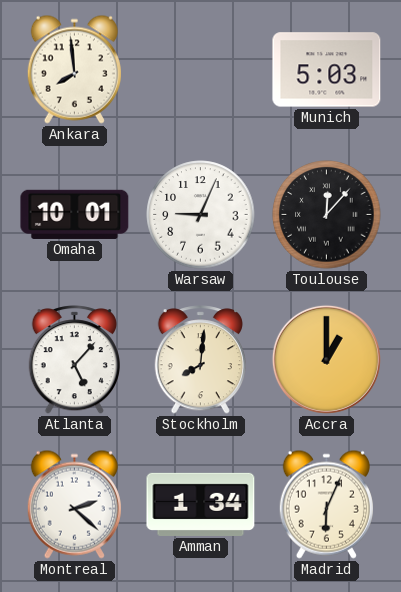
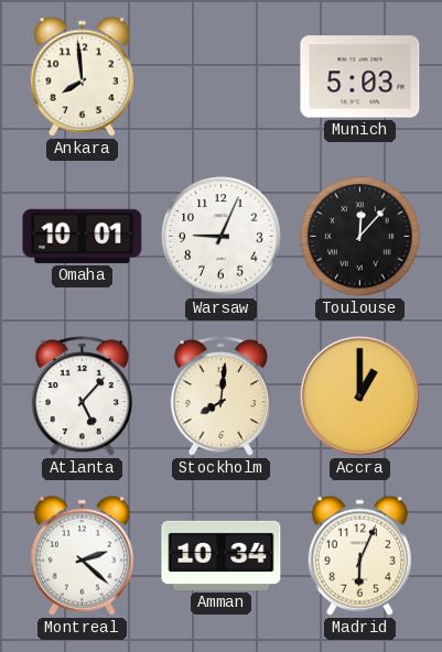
Amman: 1:34 -> 10:34
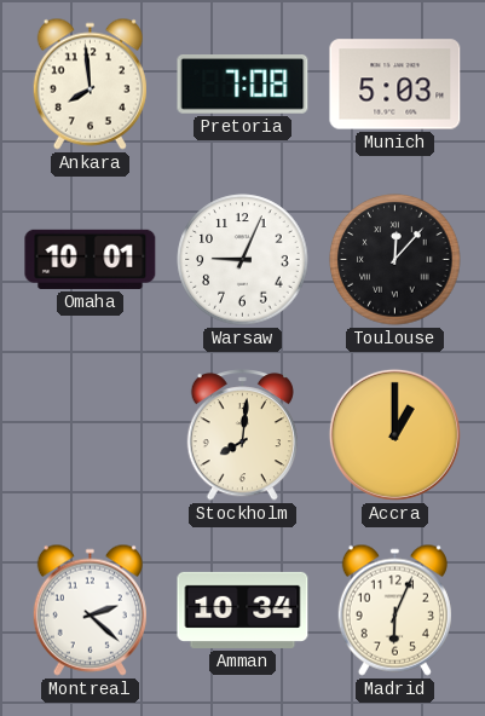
Pretoria: none -> 7:08
Atlanta: 5:07 -> none
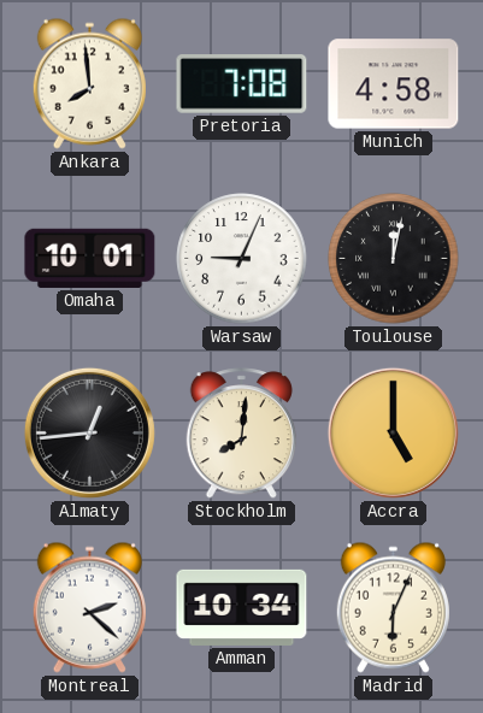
Munich: 5:03 -> 4:58
Toulouse: 12:07 -> 12:02
Almaty: none -> 12:44
Accra: 1:00 -> 5:00
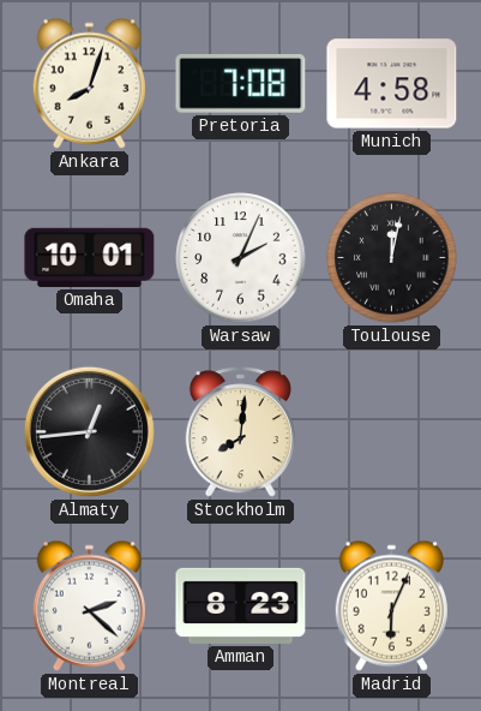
Ankara: 7:59 -> 8:03
Warsaw: 9:04 -> 2:04
Accra: 5:00 -> none
Amman: 10:34 -> 8:23
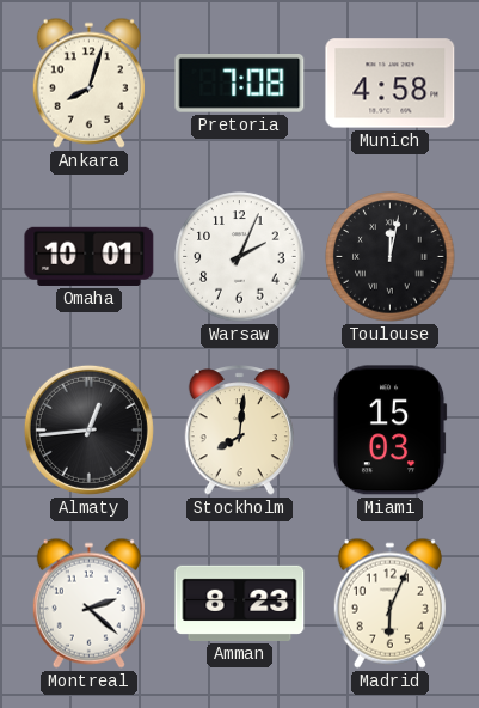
Miami: none -> 15:03
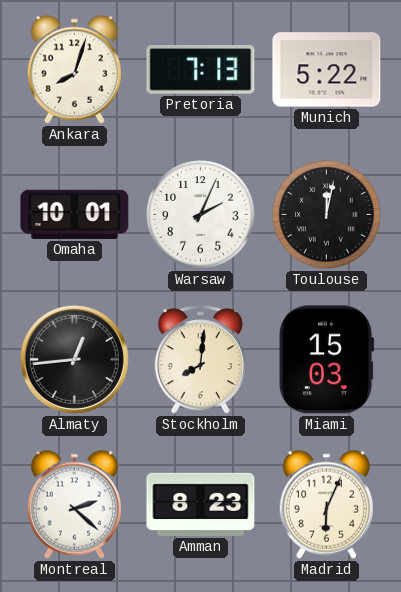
Pretoria: 7:08 -> 7:13
Munich: 4:58 -> 5:22
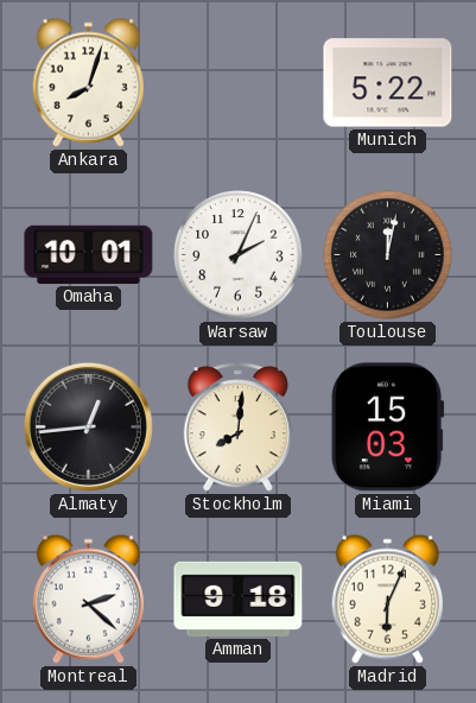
Pretoria: 7:13 -> none
Amman: 8:23 -> 9:18
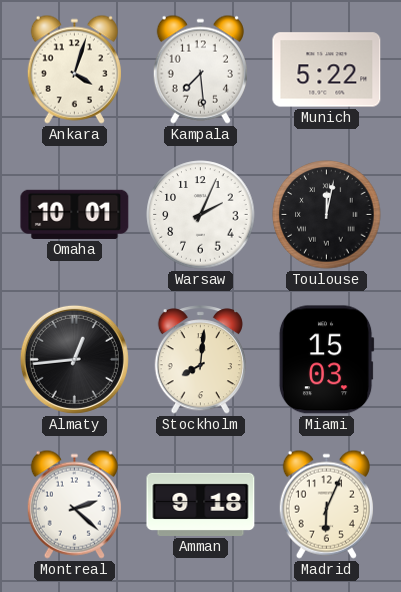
Ankara: 8:03 -> 4:03
Kampala: none -> 7:29
